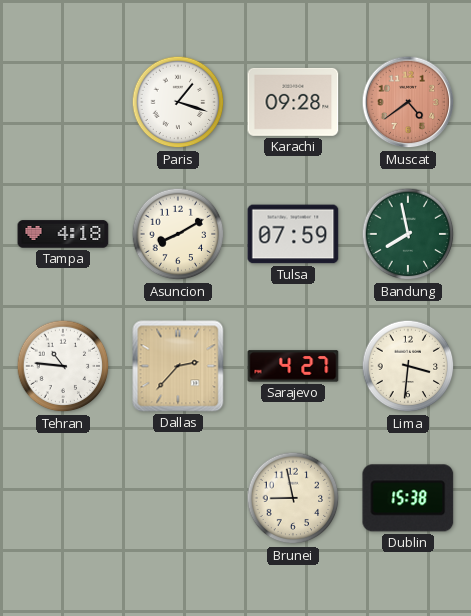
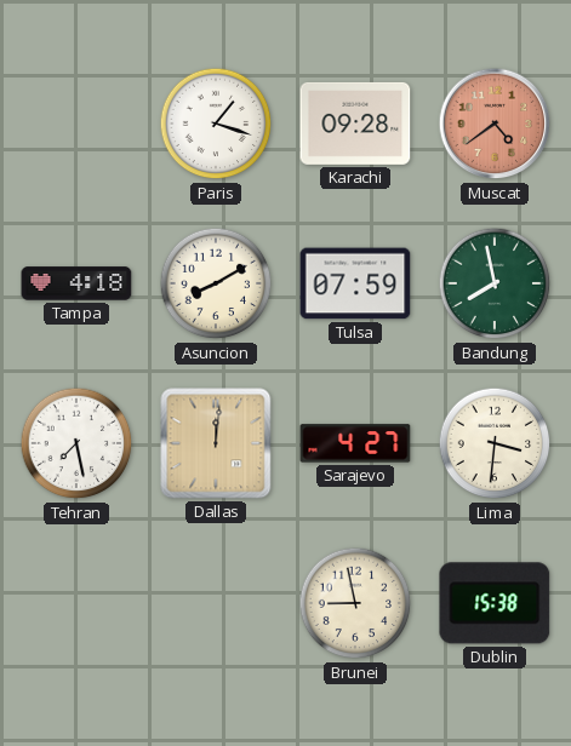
Tehran: 10:46 -> 7:28
Dallas: 2:37 -> 12:01
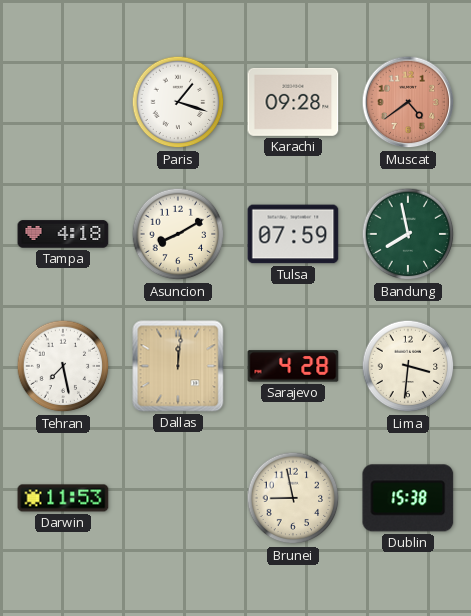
Sarajevo: 4:27 -> 4:28
Darwin: none -> 11:53
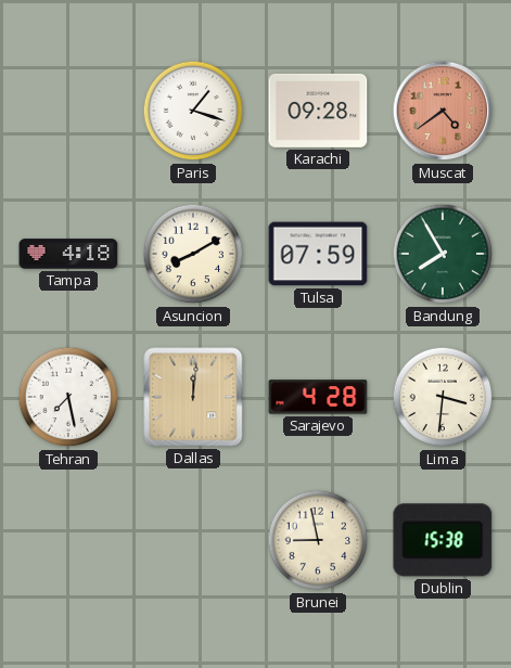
Bandung: 7:58 -> 7:55
Darwin: 11:53 -> none
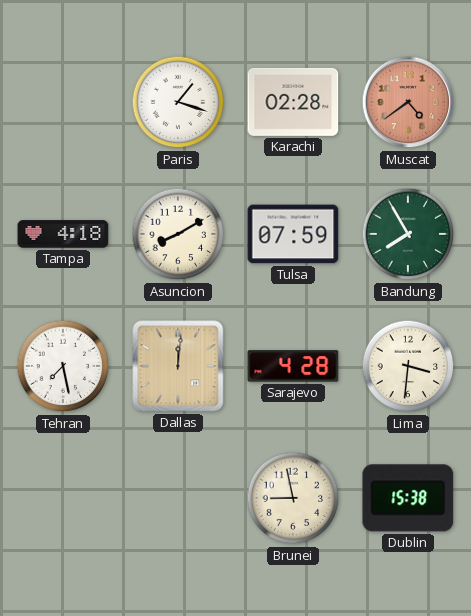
Karachi: 09:28 -> 02:28
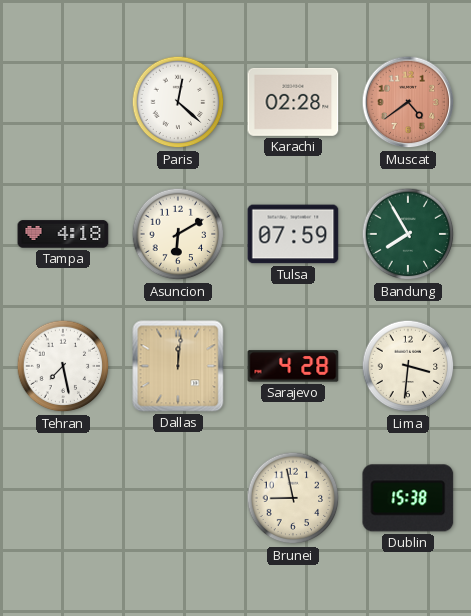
Paris: 1:18 -> 12:22
Asuncion: 8:10 -> 6:10
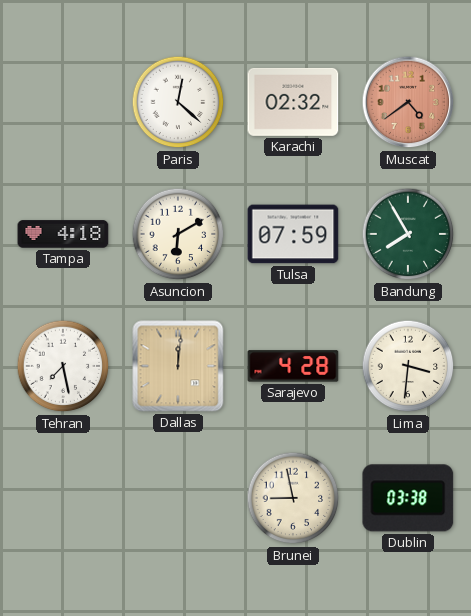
Karachi: 02:28 -> 02:32
Dublin: 15:38 -> 03:38
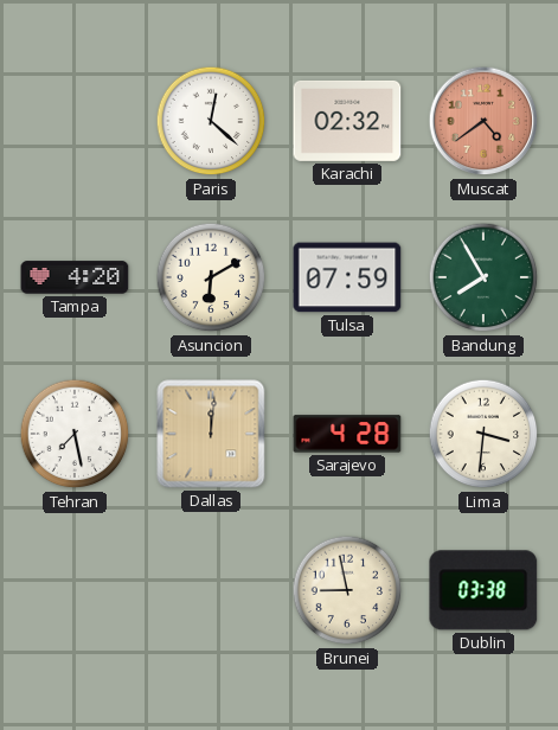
Tampa: 4:18 -> 4:20
